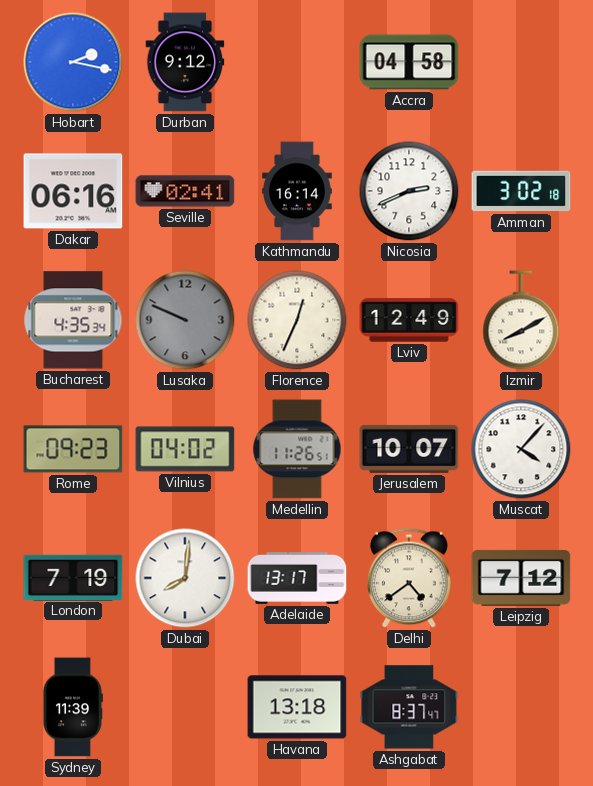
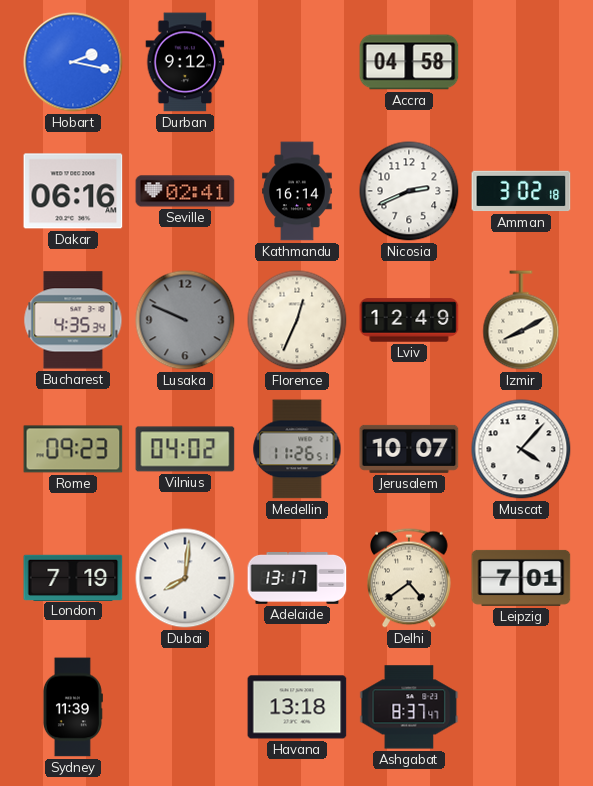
Leipzig: 7:12 -> 7:01
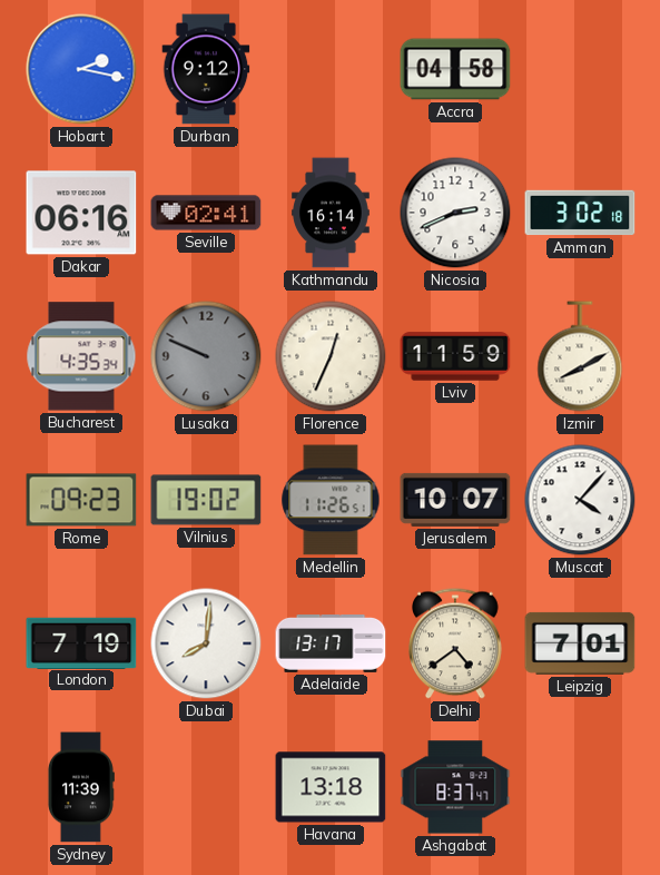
Lviv: 12:49 -> 11:59
Vilnius: 04:02 -> 19:02
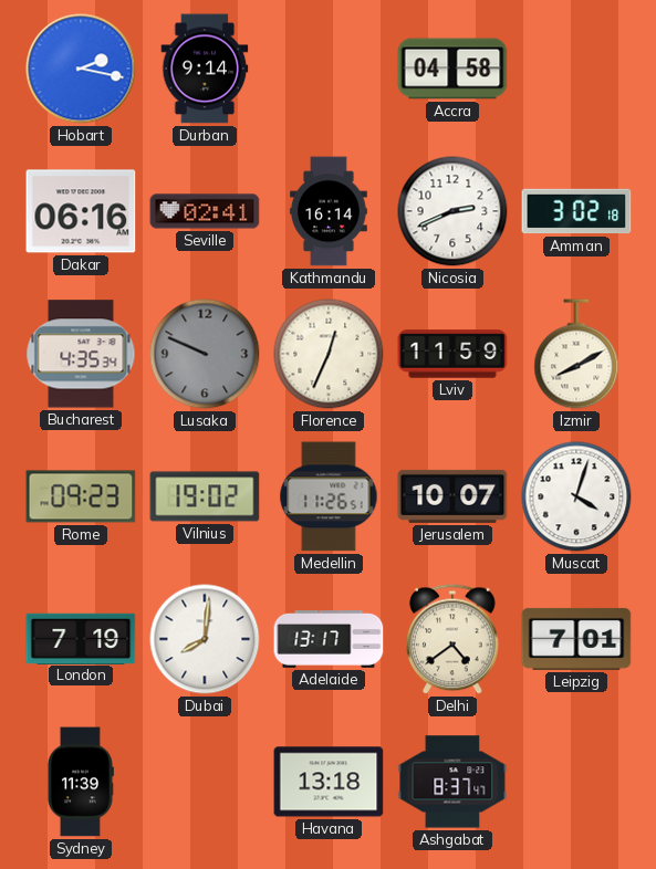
Durban: 9:12 -> 9:14
Muscat: 4:07 -> 4:03
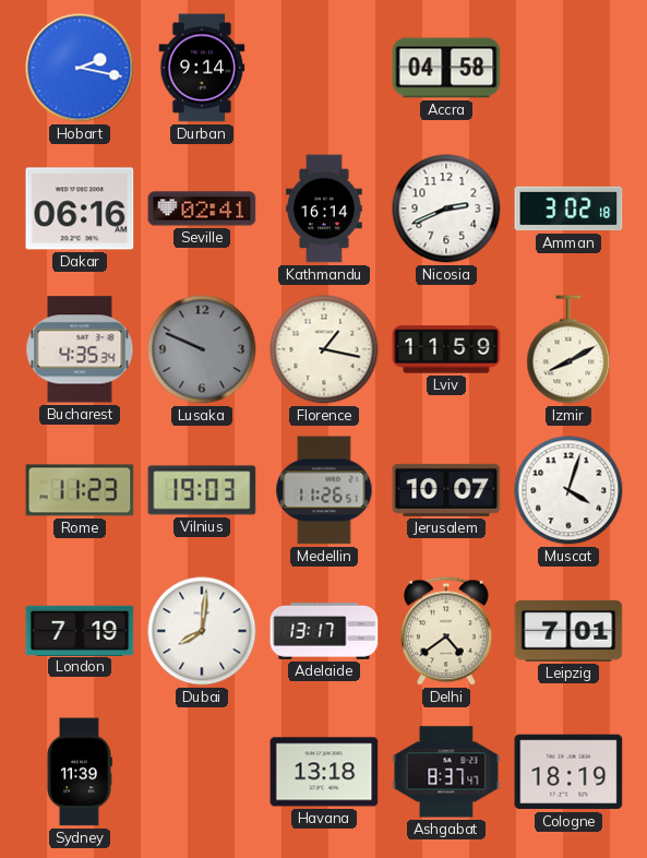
Florence: 12:34 -> 1:17
Rome: 09:23 -> 11:23
Vilnius: 19:02 -> 19:03
Cologne: none -> 18:19
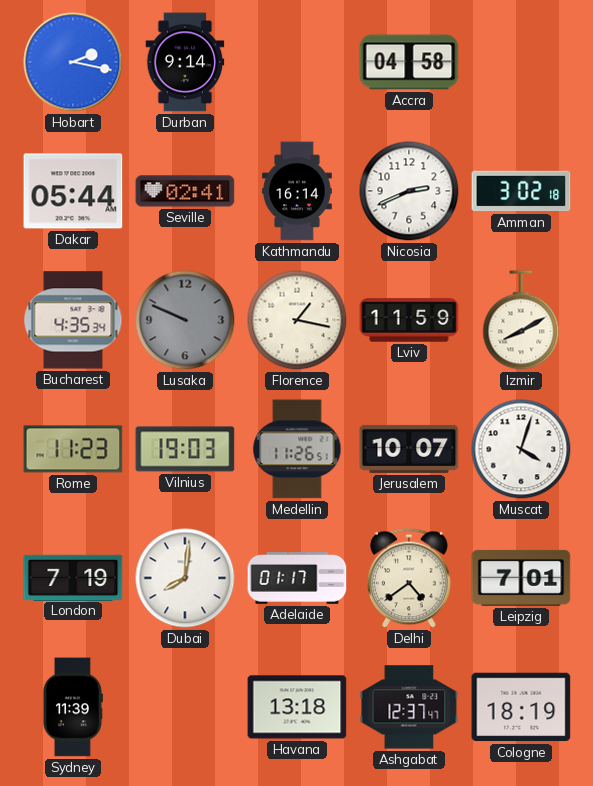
Dakar: 06:16 -> 05:44
Adelaide: 13:17 -> 01:17
Ashgabat: 8:37 -> 12:37
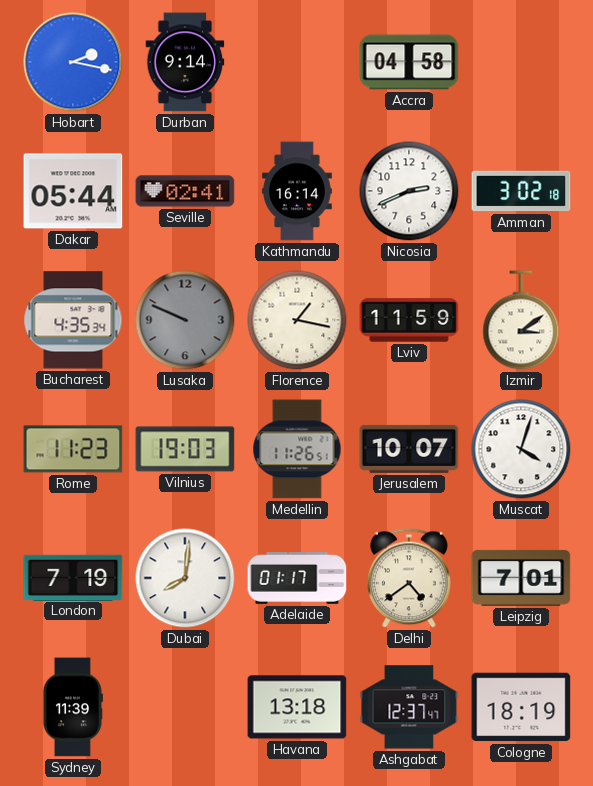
Izmir: 8:10 -> 3:09
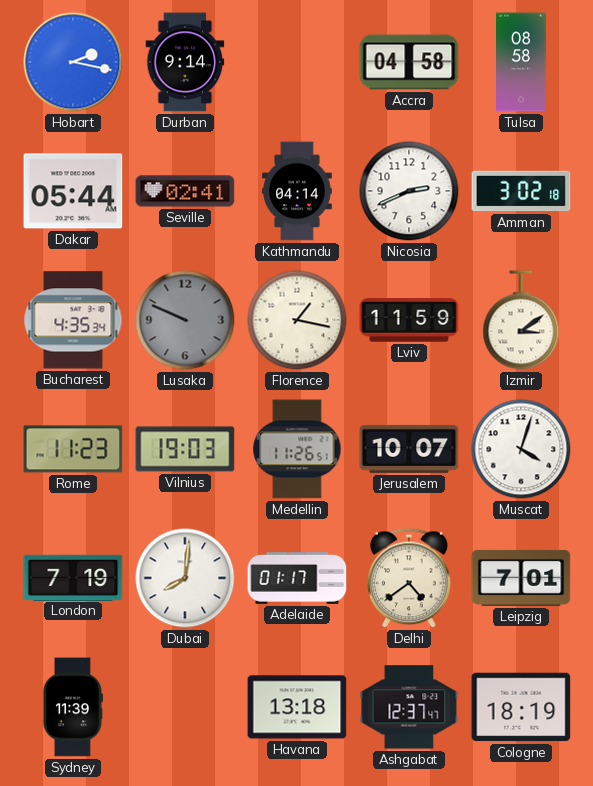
Tulsa: none -> 08:58
Kathmandu: 16:14 -> 04:14
